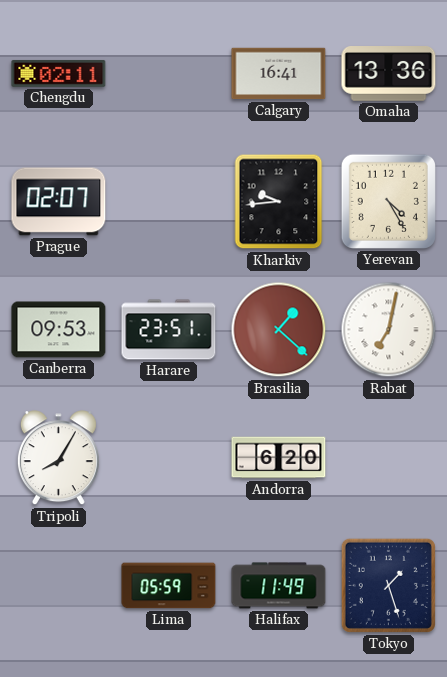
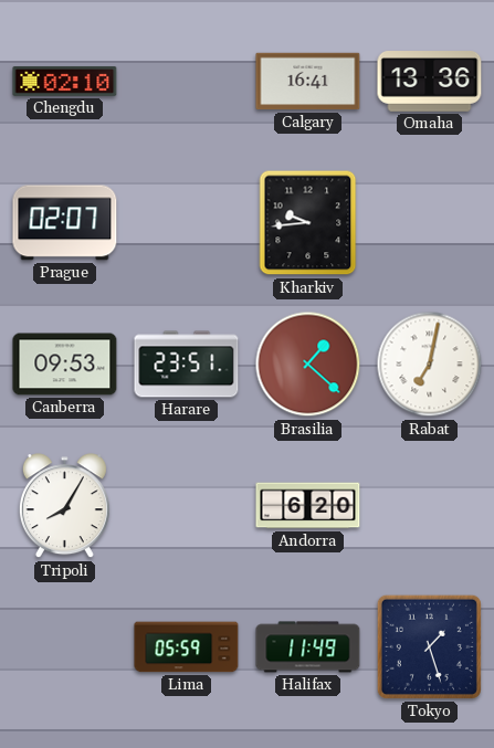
Chengdu: 02:11 -> 02:10
Yerevan: 4:25 -> none
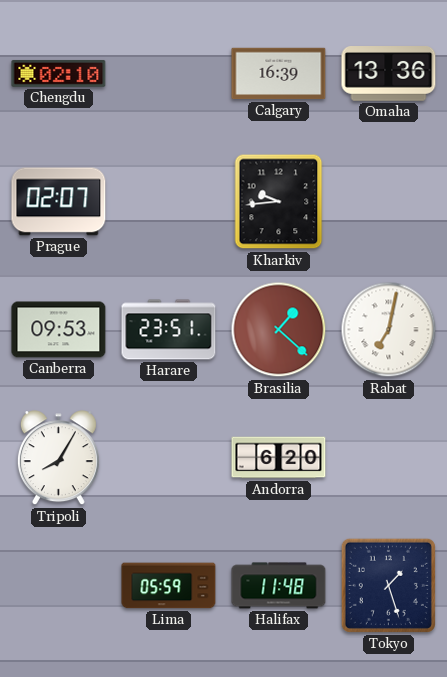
Calgary: 16:41 -> 16:39
Halifax: 11:49 -> 11:48
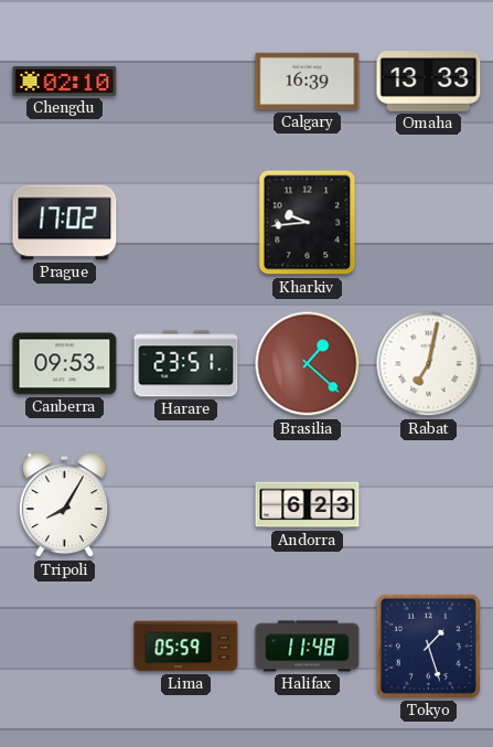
Omaha: 13:36 -> 13:33
Prague: 02:07 -> 17:02
Andorra: 6:20 -> 6:23
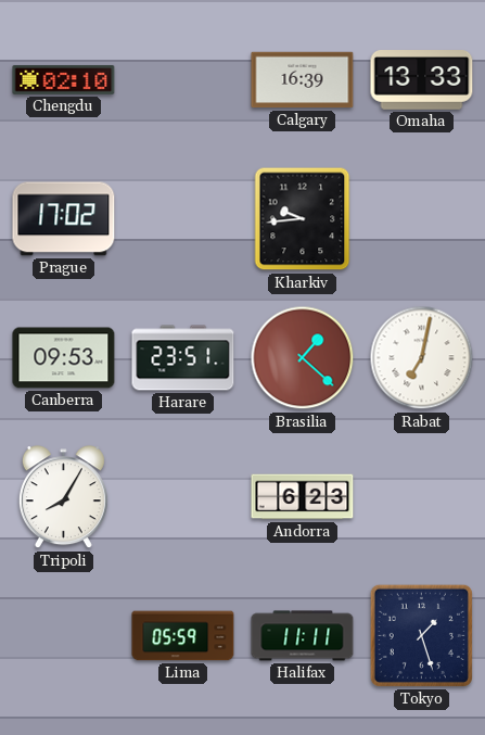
Halifax: 11:48 -> 11:11
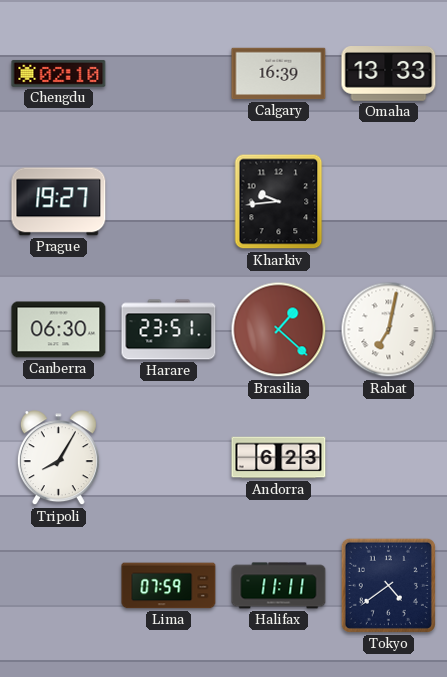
Prague: 17:02 -> 19:27
Canberra: 09:53 -> 06:30
Lima: 05:59 -> 07:59
Tokyo: 1:27 -> 4:39
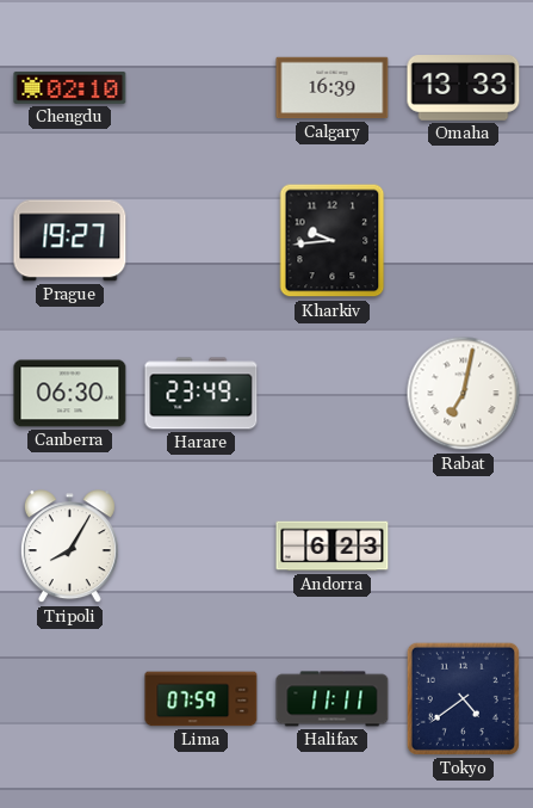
Harare: 23:51 -> 23:49
Brasilia: 1:22 -> none
